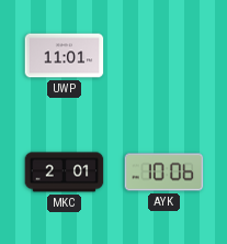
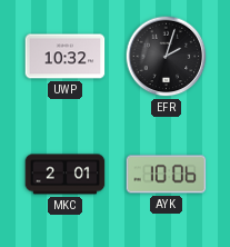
UWP: 11:01 -> 10:32
EFR: none -> 2:03
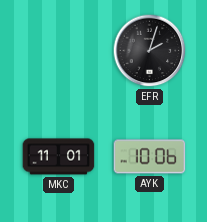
UWP: 10:32 -> none
MKC: 2:01 -> 11:01
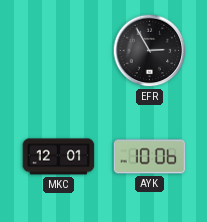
EFR: 2:03 -> 2:55
MKC: 11:01 -> 12:01
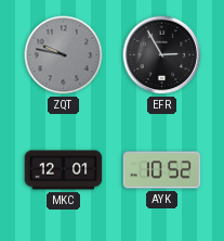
ZQT: none -> 9:47
AYK: 10:06 -> 10:52
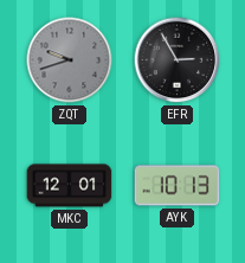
ZQT: 9:47 -> 9:42
AYK: 10:52 -> 10:13
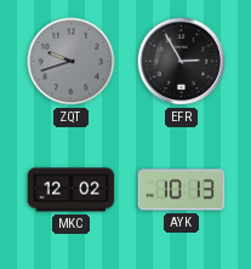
MKC: 12:01 -> 12:02
